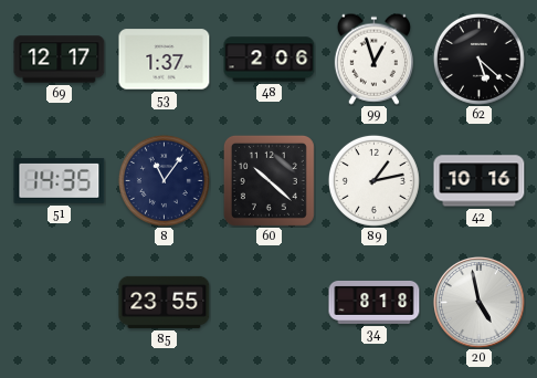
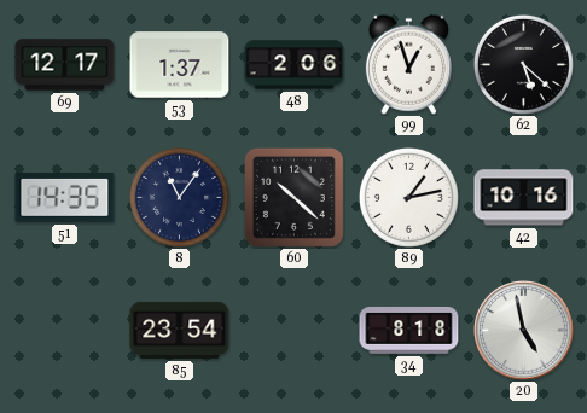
85: 23:55 -> 23:54
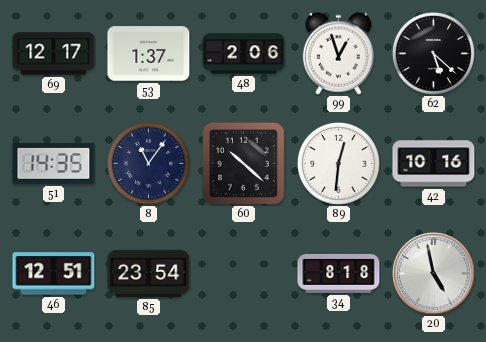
89: 1:13 -> 12:31
46: none -> 12:51
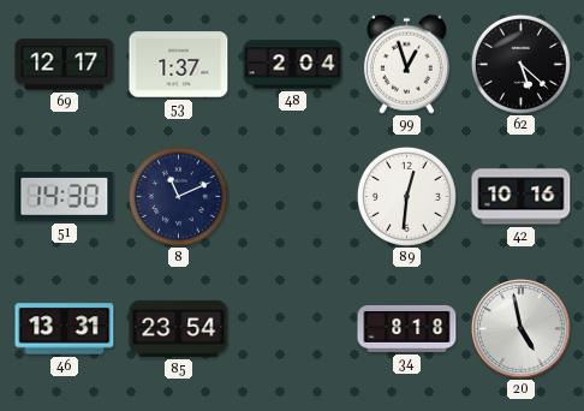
48: 2:06 -> 2:04
51: 14:35 -> 14:30
8: 11:06 -> 11:11
60: 10:22 -> none
46: 12:51 -> 13:31
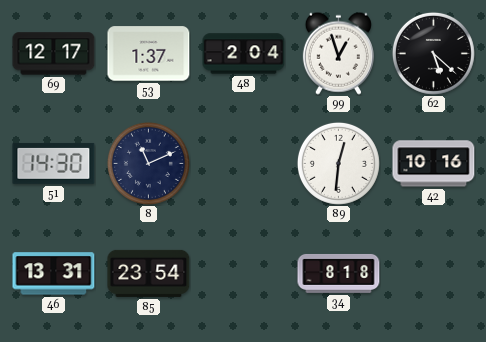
20: 4:58 -> none
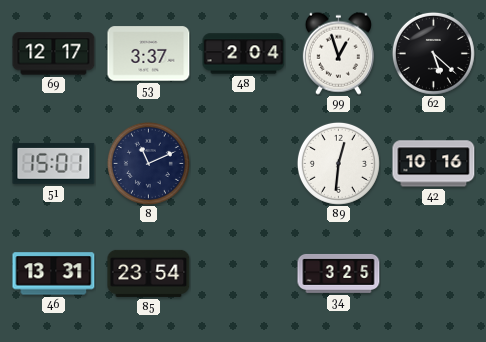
53: 1:37 -> 3:37
51: 14:30 -> 15:01
34: 8:18 -> 3:25
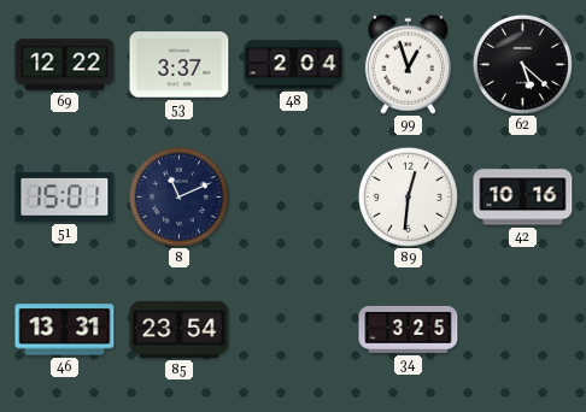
69: 12:17 -> 12:22
